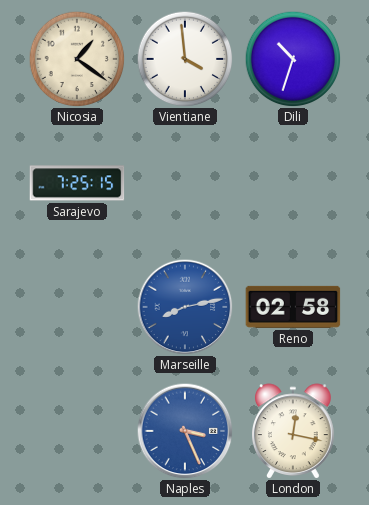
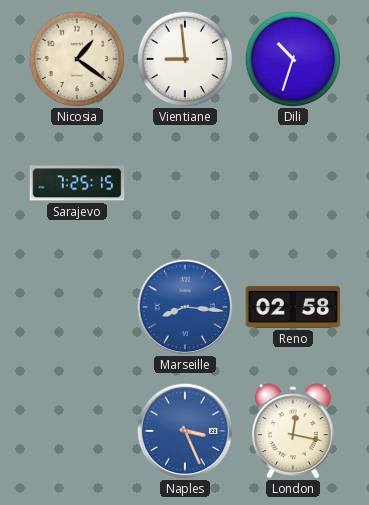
Vientiane: 3:59 -> 8:59
Marseille: 8:13 -> 8:16
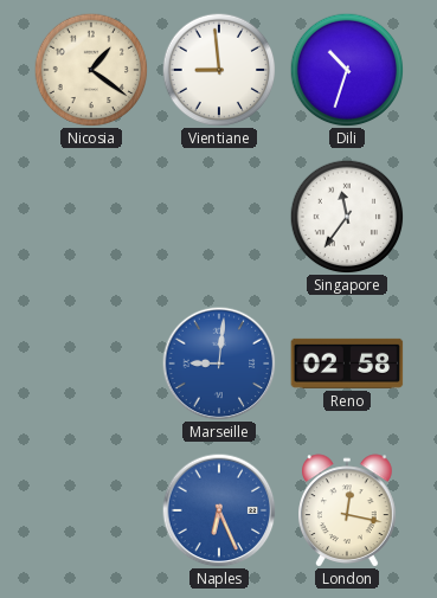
Sarajevo: 7:25 -> none
Singapore: none -> 11:36
Marseille: 8:16 -> 9:01
Naples: 3:26 -> 6:26
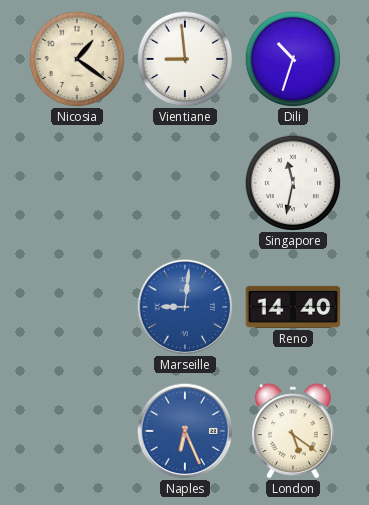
Singapore: 11:36 -> 11:32
Reno: 02:58 -> 14:40
London: 12:17 -> 5:21
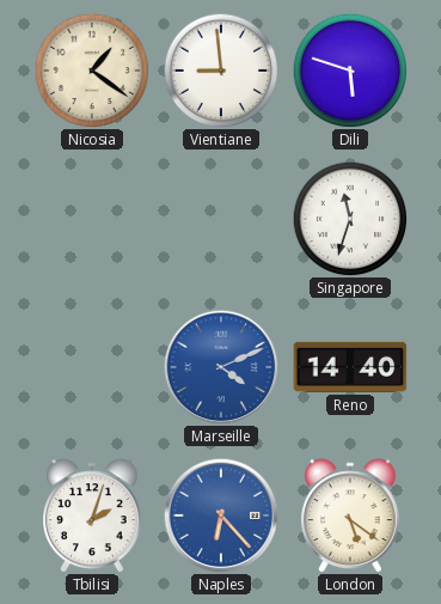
Dili: 10:33 -> 5:48
Singapore: 11:32 -> 11:33
Marseille: 9:01 -> 4:11
Tbilisi: none -> 2:03
Naples: 6:26 -> 6:23
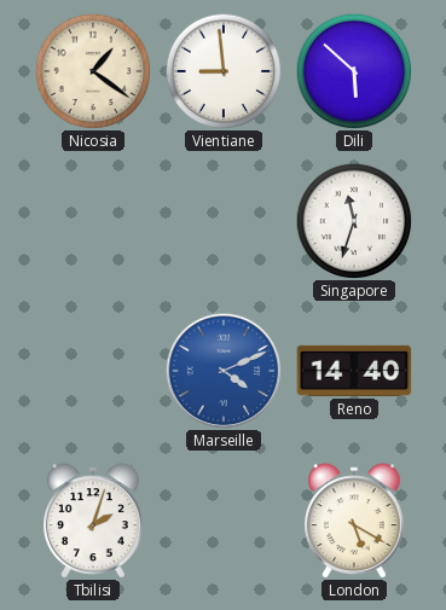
Dili: 5:48 -> 5:52
Naples: 6:23 -> none
London: 5:21 -> 5:20
